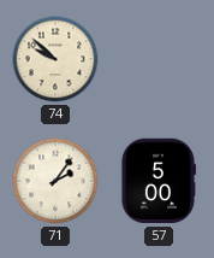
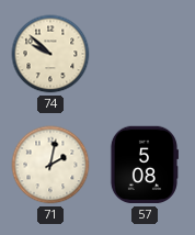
71: 2:06 -> 2:02
57: 5:00 -> 5:08
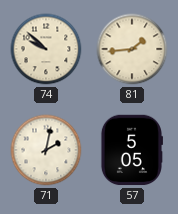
81: none -> 1:44
57: 5:08 -> 5:05
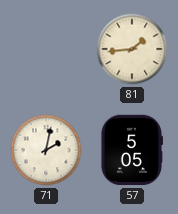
74: 9:52 -> none
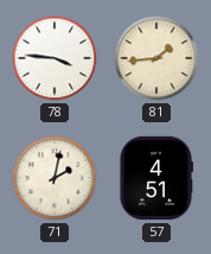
78: none -> 3:46
57: 5:05 -> 4:51
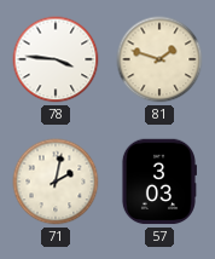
81: 1:44 -> 1:48
57: 4:51 -> 3:03
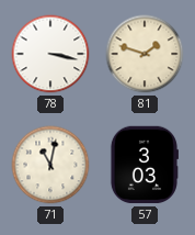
78: 3:46 -> 3:17
71: 2:02 -> 11:02
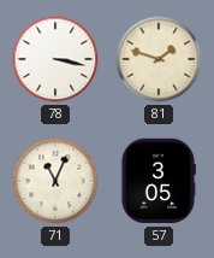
71: 11:02 -> 11:04
57: 3:03 -> 3:05
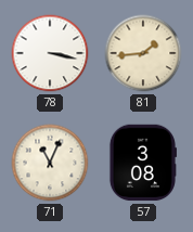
81: 1:48 -> 1:44
57: 3:05 -> 3:08
